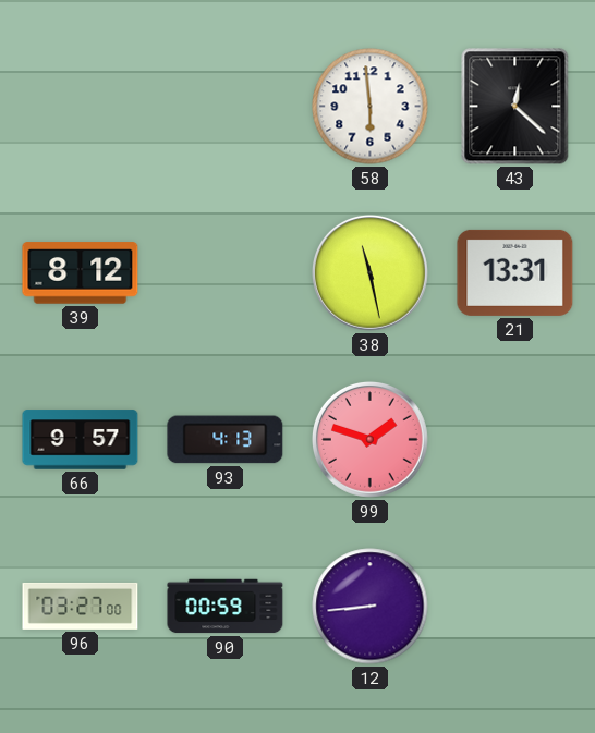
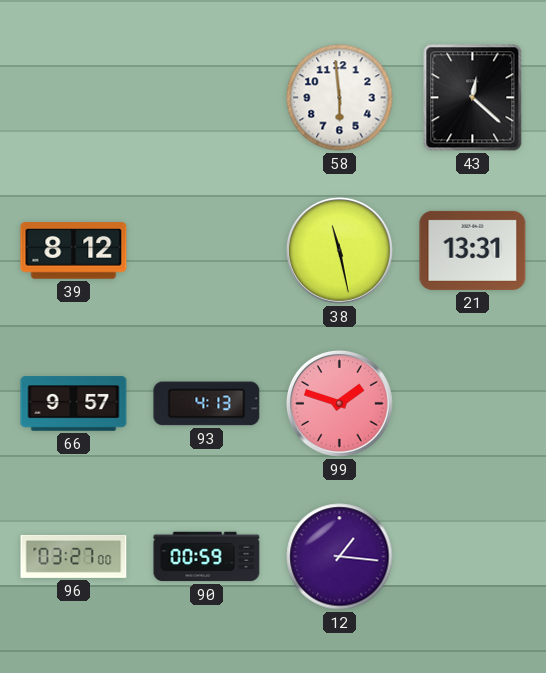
12: 8:44 -> 1:16
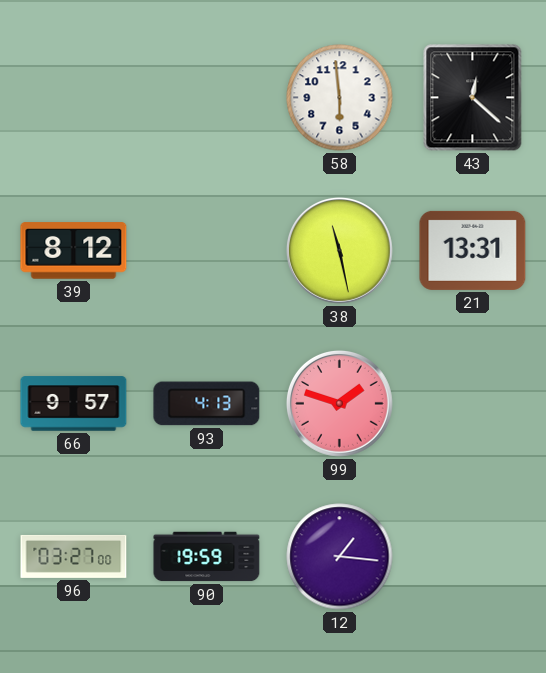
90: 00:59 -> 19:59
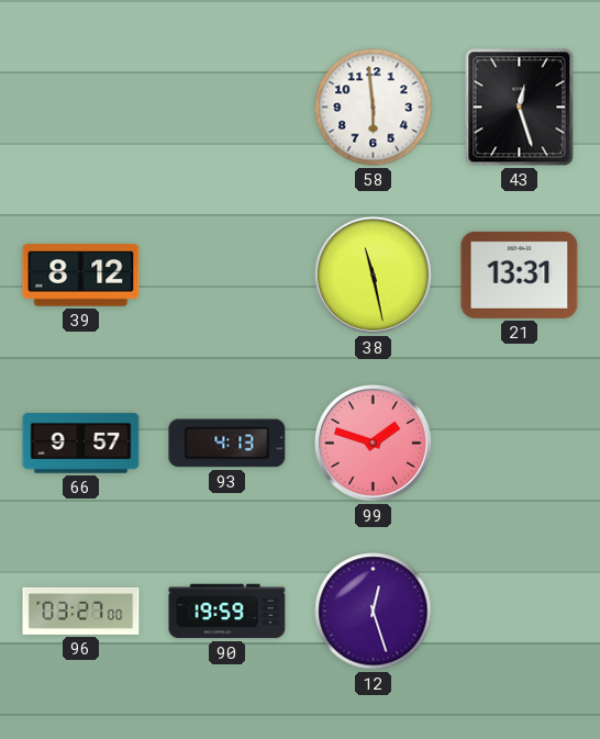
43: 12:22 -> 12:27
12: 1:16 -> 12:27
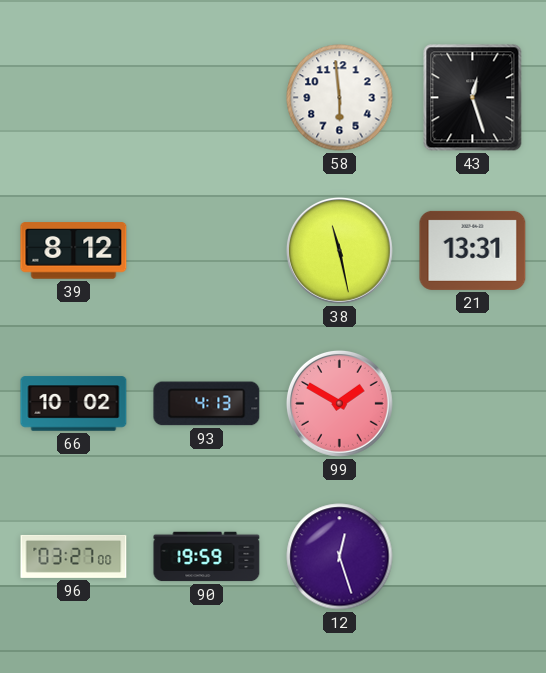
66: 9:57 -> 10:02
99: 1:48 -> 1:50
